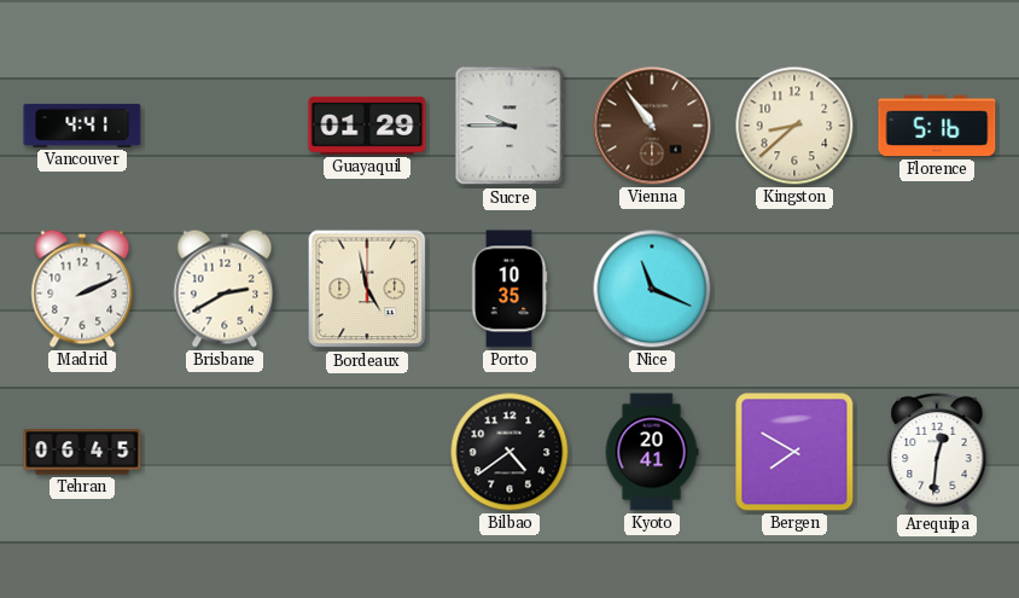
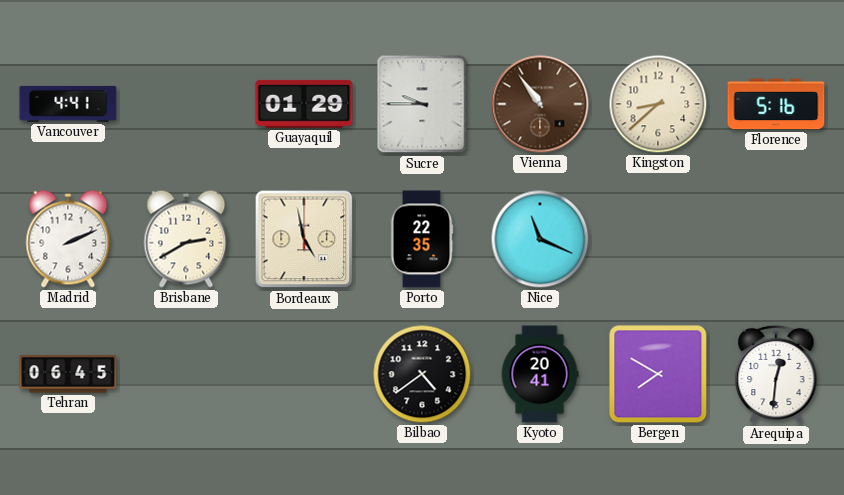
Porto: 10:35 -> 22:35
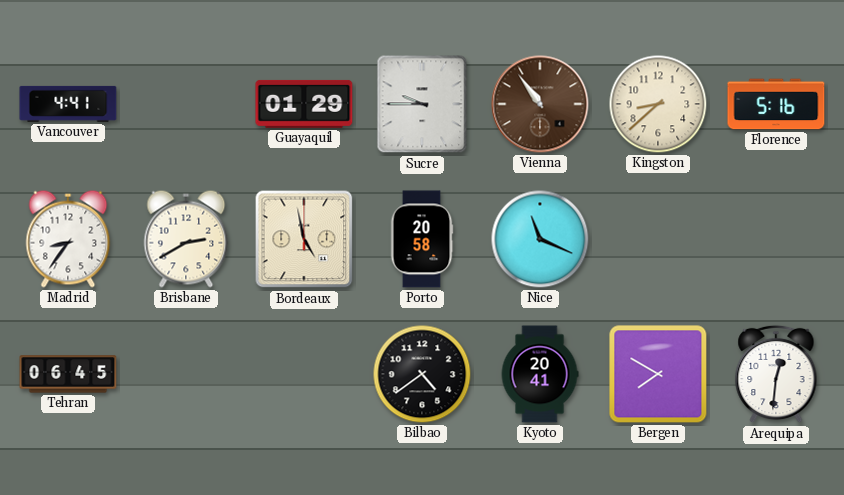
Madrid: 2:11 -> 8:36
Porto: 22:35 -> 20:58
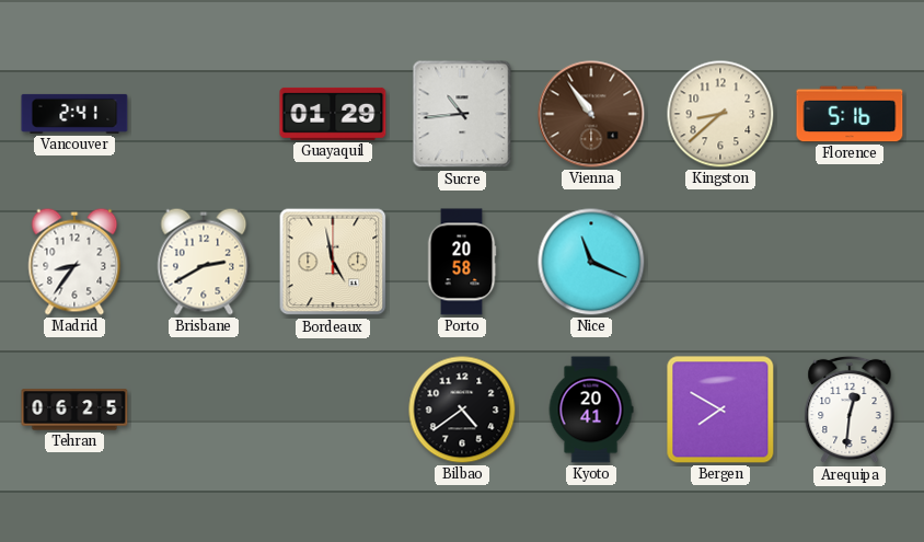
Vancouver: 4:41 -> 2:41
Sucre: 9:45 -> 10:44
Tehran: 06:45 -> 06:25
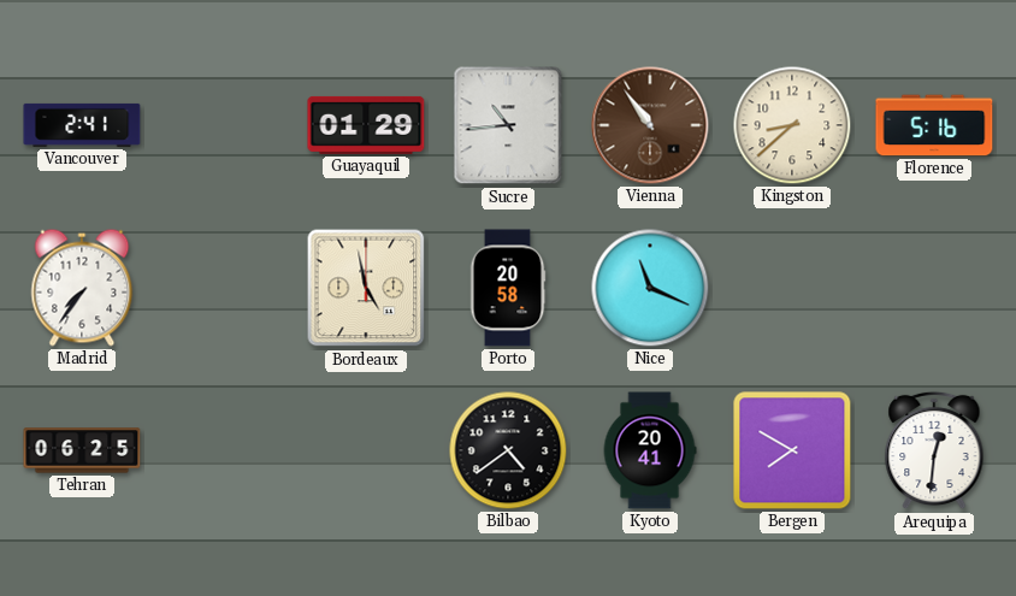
Madrid: 8:36 -> 7:36
Brisbane: 2:40 -> none
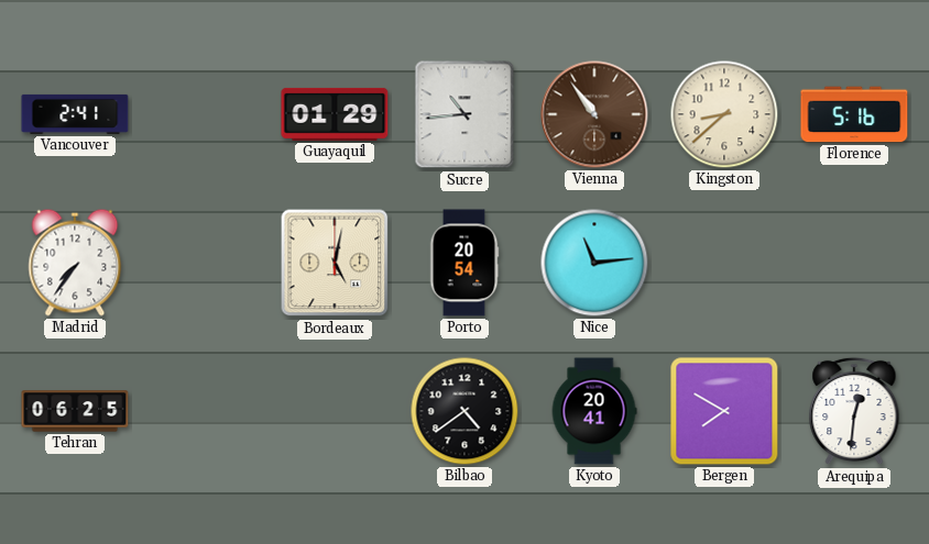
Bordeaux: 4:58 -> 5:02
Porto: 20:58 -> 20:54
Nice: 11:19 -> 11:14
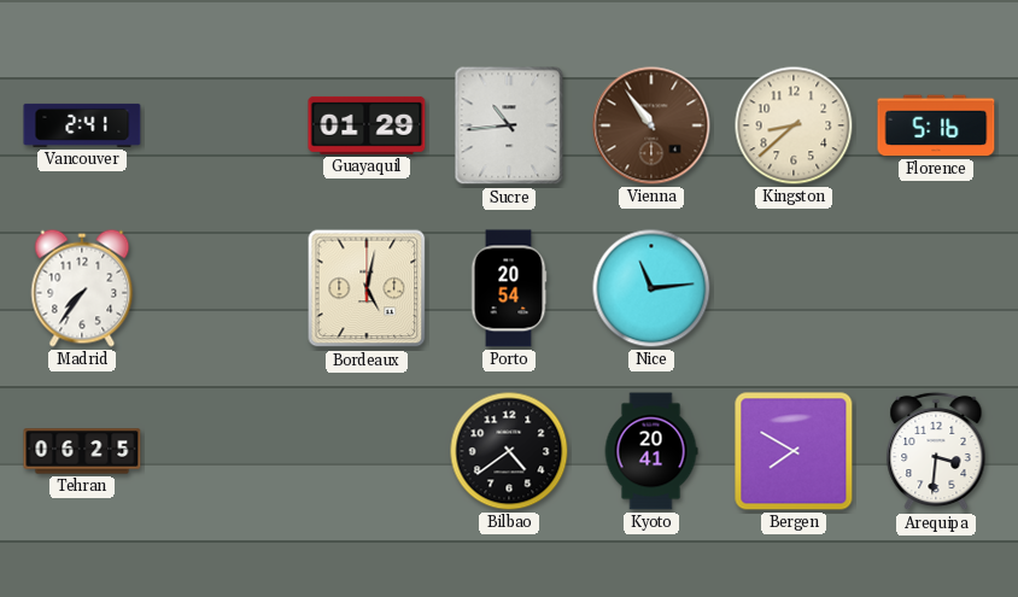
Arequipa: 12:31 -> 3:31
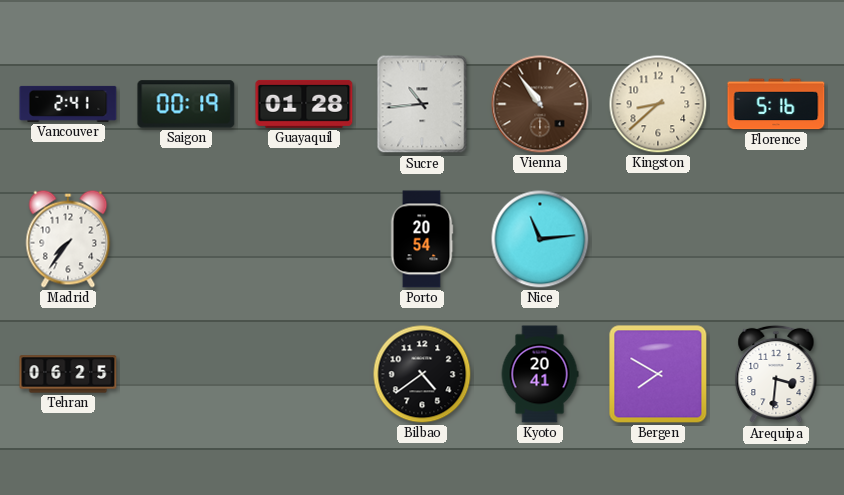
Saigon: none -> 00:19
Guayaquil: 01:29 -> 01:28
Bordeaux: 5:02 -> none
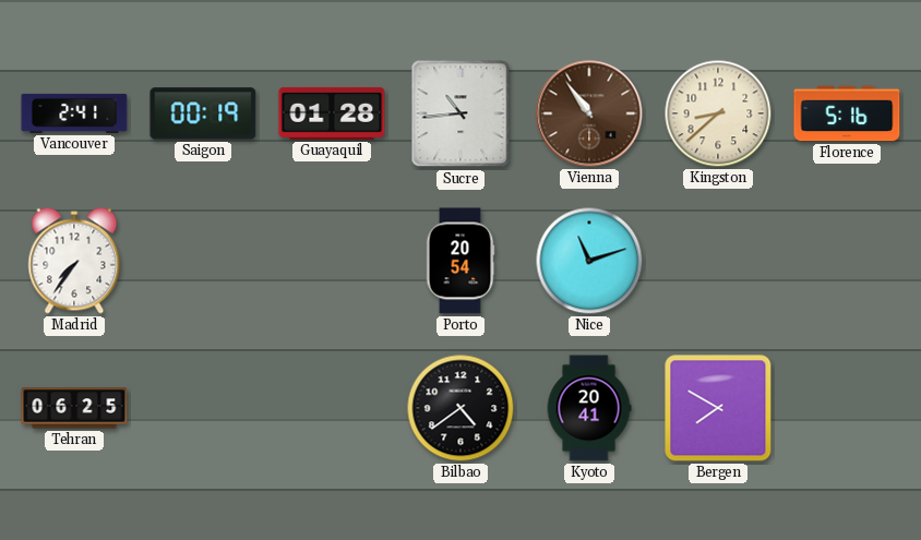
Nice: 11:14 -> 11:12
Arequipa: 3:31 -> none
